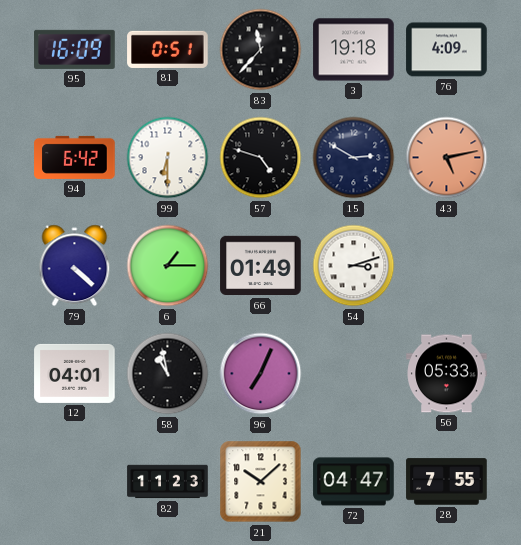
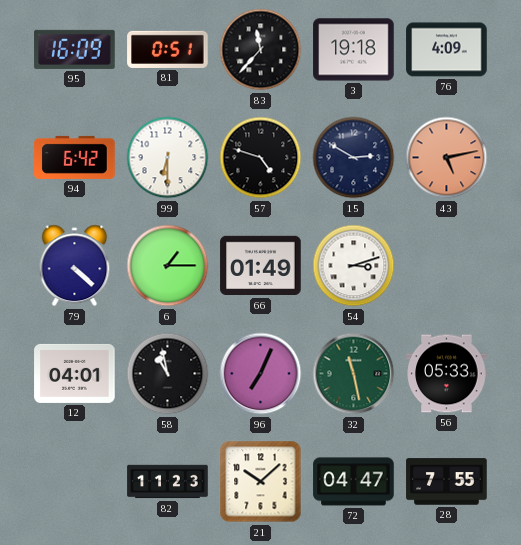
32: none -> 11:28
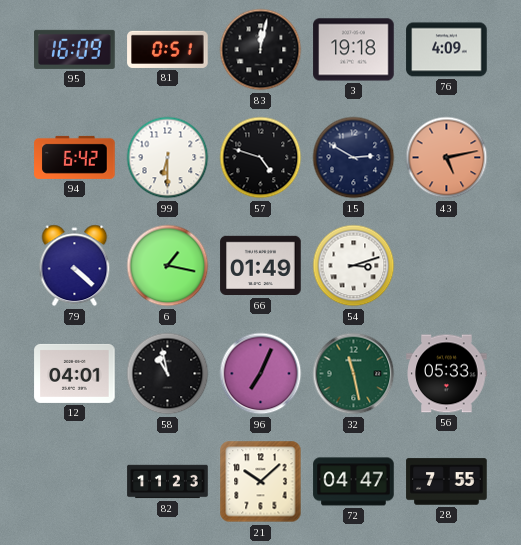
83: 11:37 -> 12:02
6: 1:15 -> 1:17
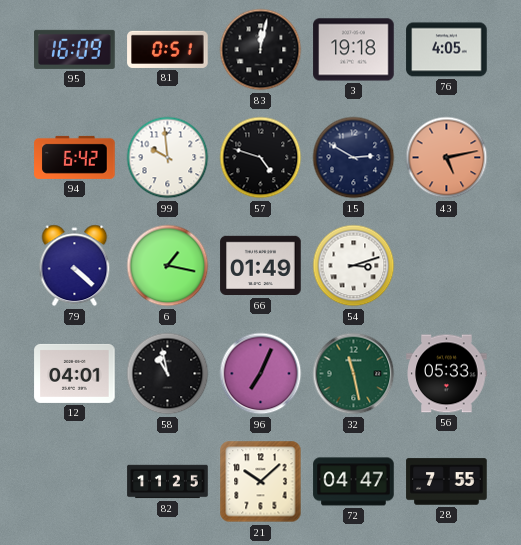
76: 4:09 -> 4:05
99: 6:30 -> 9:59
82: 11:23 -> 11:25
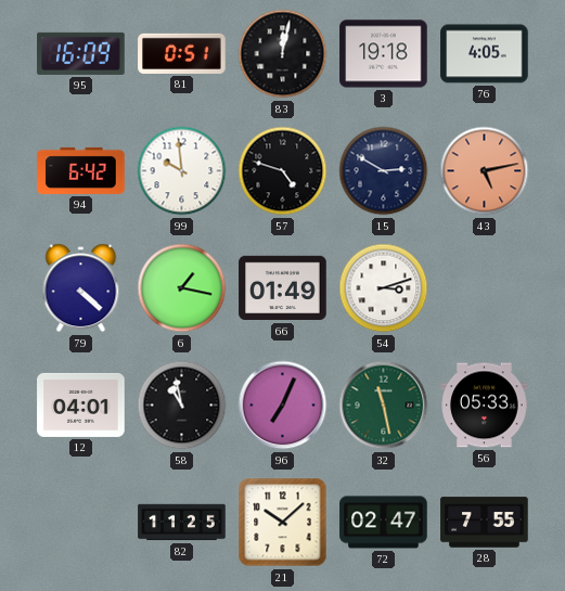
72: 04:47 -> 02:47
